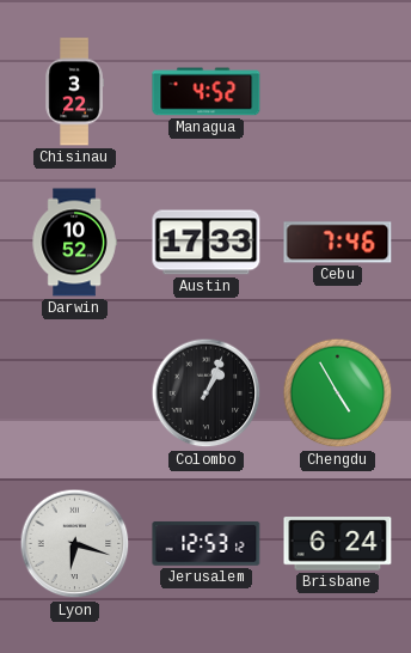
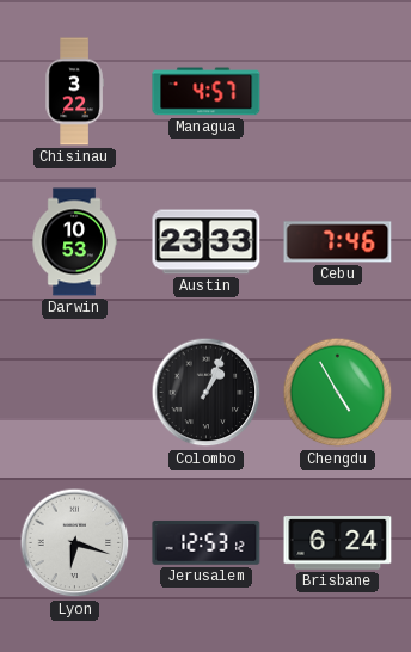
Managua: 4:52 -> 4:57
Darwin: 10:52 -> 10:53
Austin: 17:33 -> 23:33
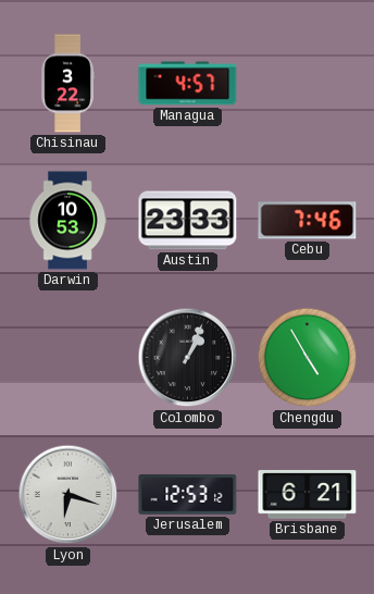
Brisbane: 6:24 -> 6:21
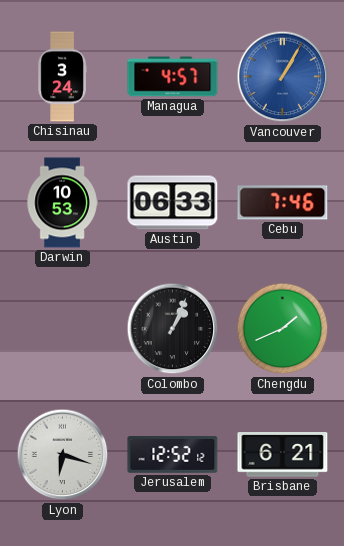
Chisinau: 3:22 -> 3:24
Vancouver: none -> 1:05
Austin: 23:33 -> 06:33
Chengdu: 4:55 -> 1:41
Jerusalem: 12:53 -> 12:52
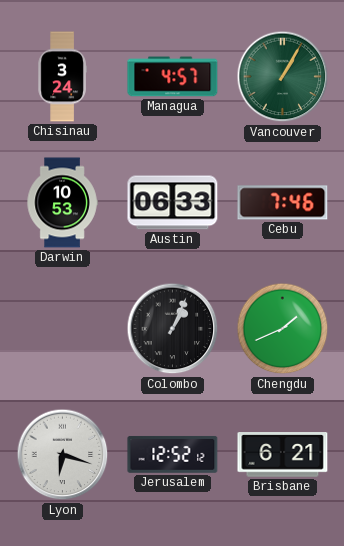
Vancouver dial: blue -> green
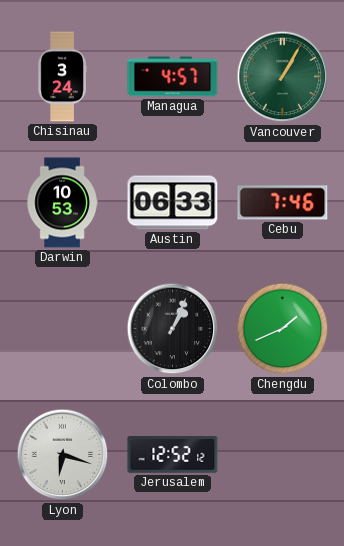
Brisbane: 6:21 -> none
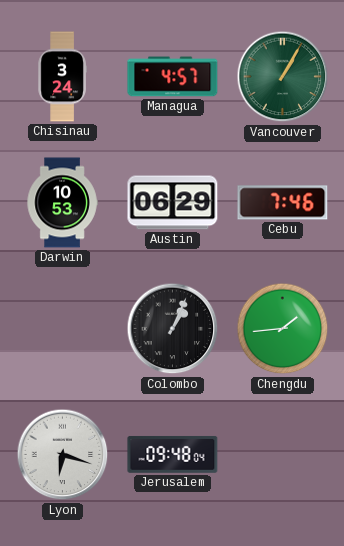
Austin: 06:33 -> 06:29
Chengdu: 1:41 -> 1:44
Jerusalem: 12:52 -> 09:48
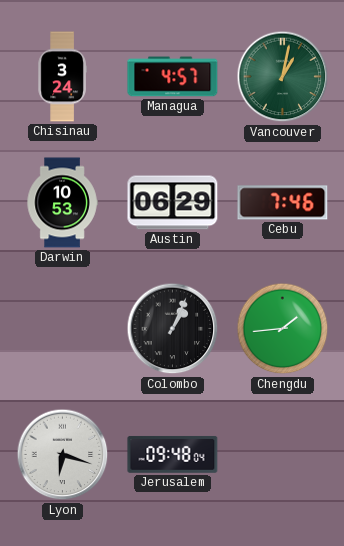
Vancouver: 1:05 -> 1:02
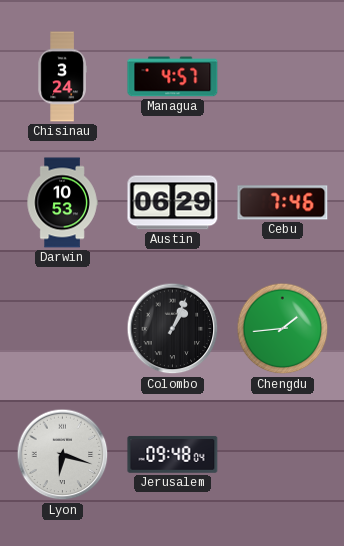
Vancouver: 1:02 -> none
